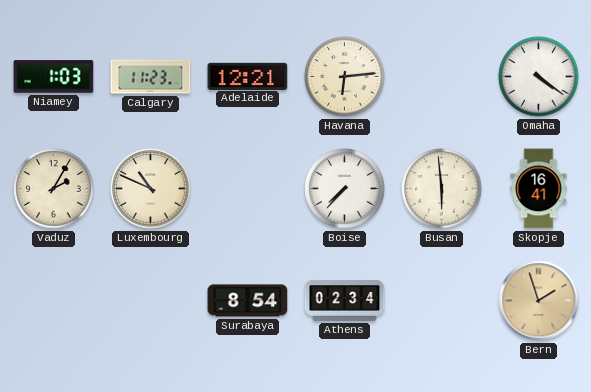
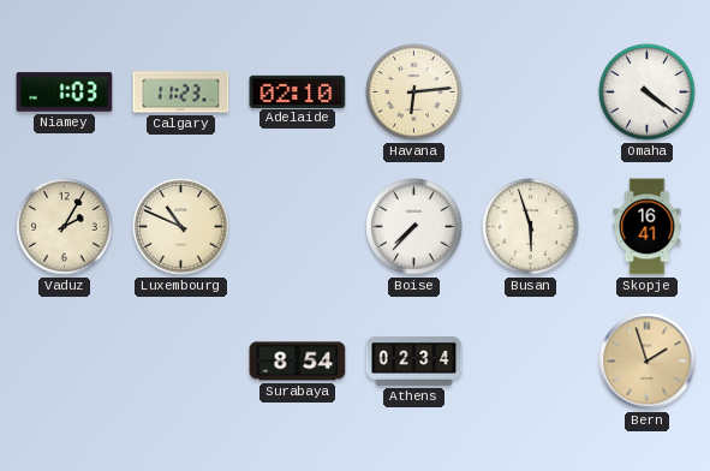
Adelaide: 12:21 -> 02:10
Busan: 5:59 -> 5:57
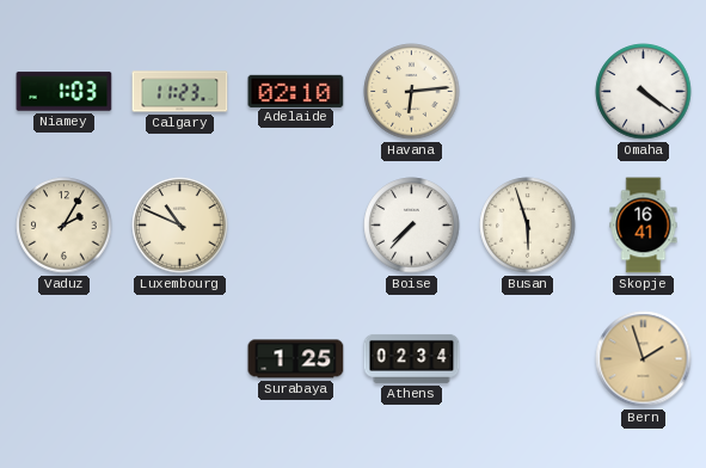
Surabaya: 8:54 -> 1:25
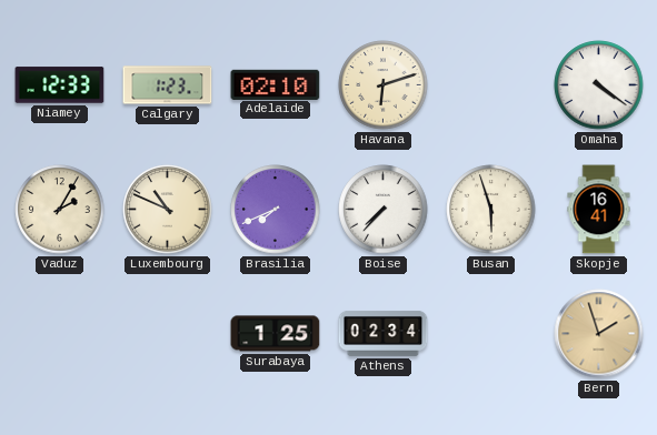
Niamey: 1:03 -> 12:33
Calgary: 11:23 -> 1:23
Havana: 6:14 -> 6:12
Brasilia: none -> 7:41
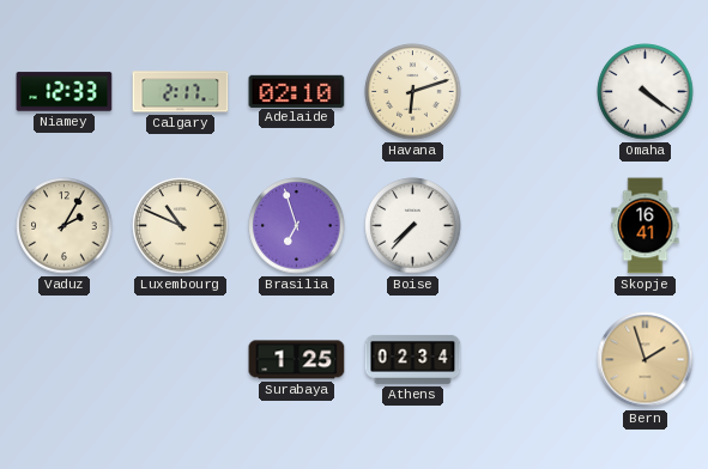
Calgary: 1:23 -> 2:17
Brasilia: 7:41 -> 6:57
Busan: 5:57 -> none
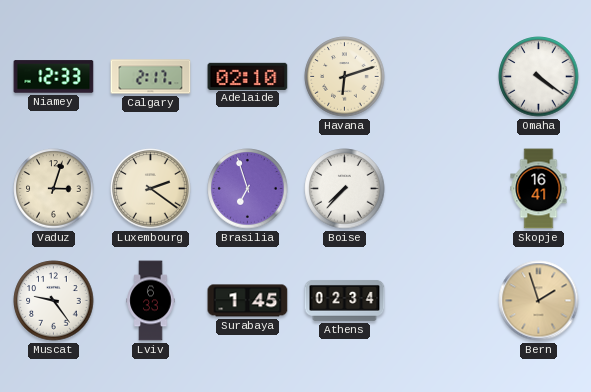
Vaduz: 2:05 -> 3:03
Luxembourg: 10:49 -> 2:21
Muscat: none -> 9:24
Lviv: none -> 6:33
Surabaya: 1:25 -> 1:45
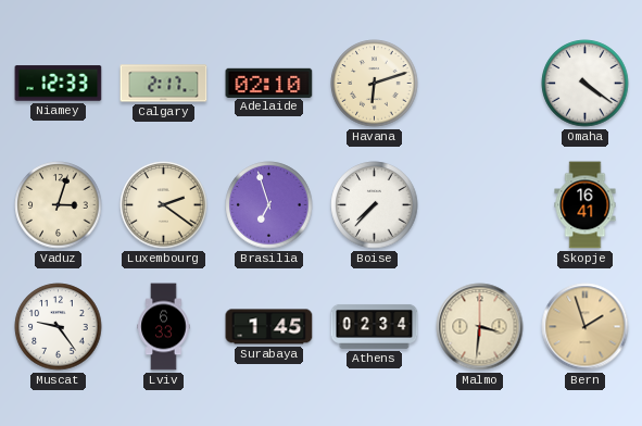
Malmo: none -> 3:31
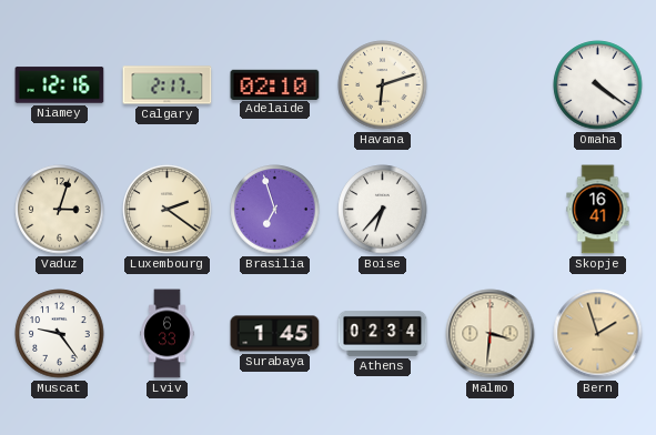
Niamey: 12:33 -> 12:16
Boise: 7:37 -> 6:37
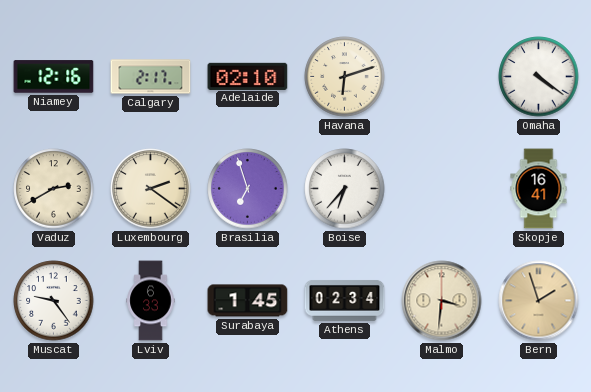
Vaduz: 3:03 -> 2:40
